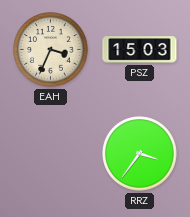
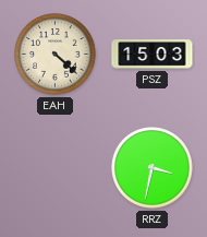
EAH: 3:34 -> 4:22
RRZ: 3:36 -> 3:32
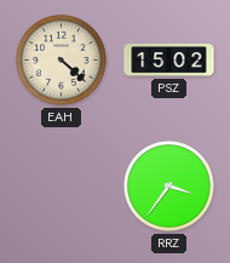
PSZ: 15:03 -> 15:02
RRZ: 3:32 -> 3:36
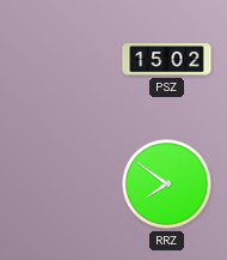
EAH: 4:22 -> none
RRZ: 3:36 -> 7:51
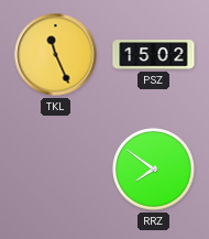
TKL: none -> 11:26
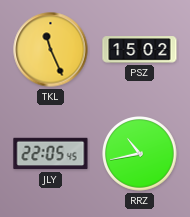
JLY: none -> 22:05
RRZ: 7:51 -> 10:43
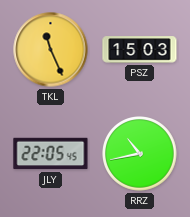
PSZ: 15:02 -> 15:03
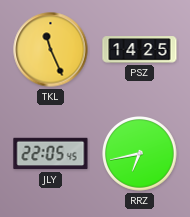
PSZ: 15:03 -> 14:25
RRZ: 10:43 -> 6:43
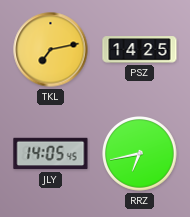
TKL: 11:26 -> 7:13
JLY: 22:05 -> 14:05
